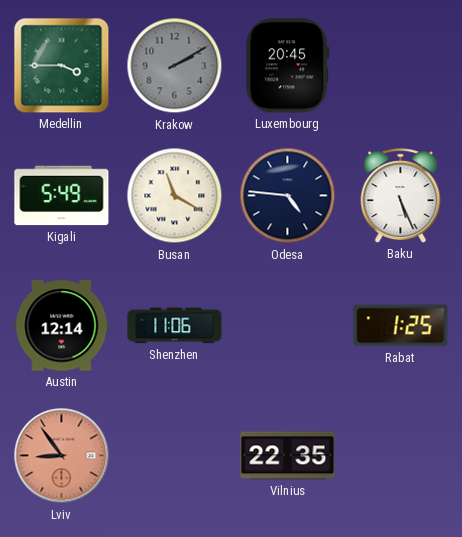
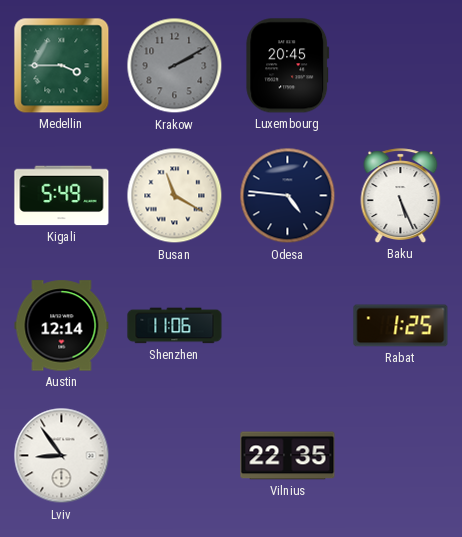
Lviv dial: salmon -> white
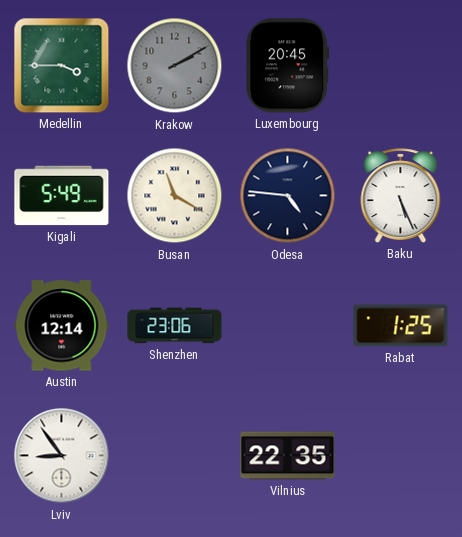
Shenzhen: 11:06 -> 23:06
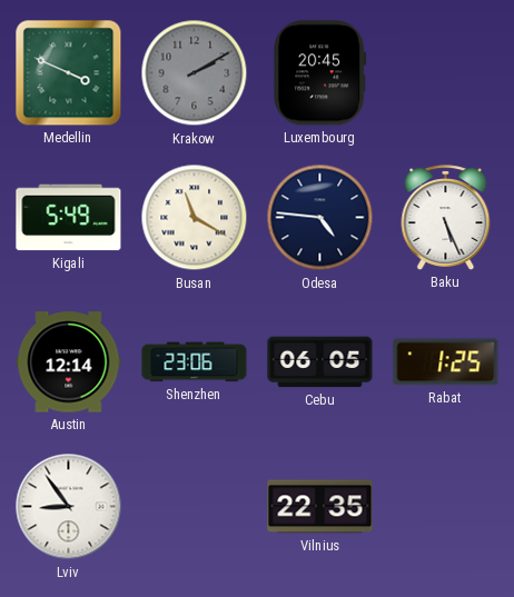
Medellin: 3:45 -> 3:49
Cebu: none -> 06:05
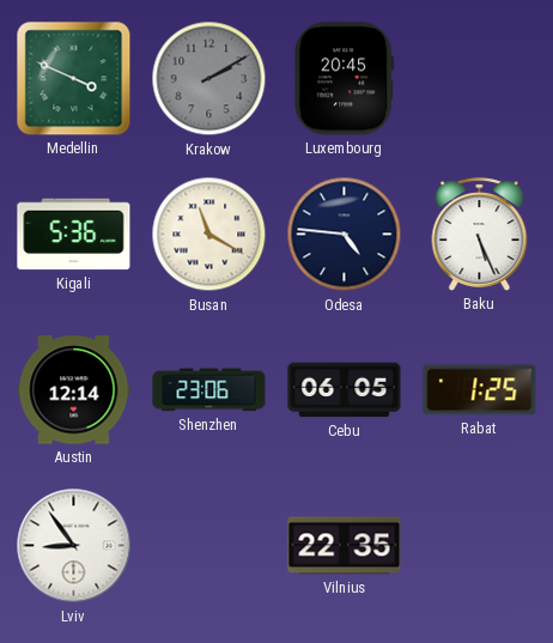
Kigali: 5:49 -> 5:36
